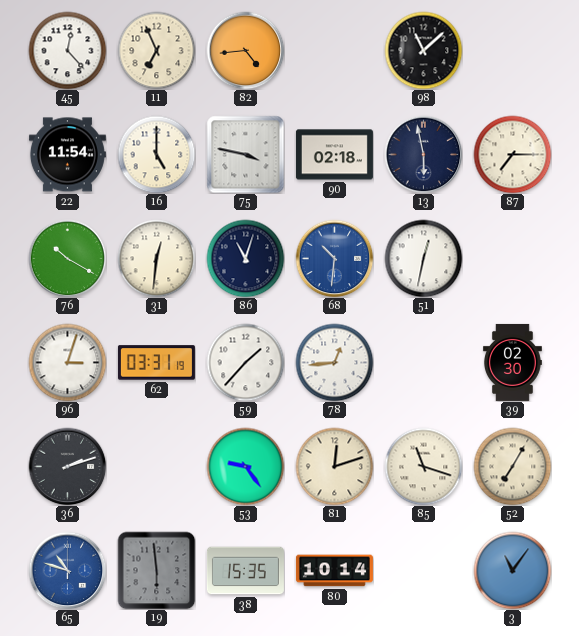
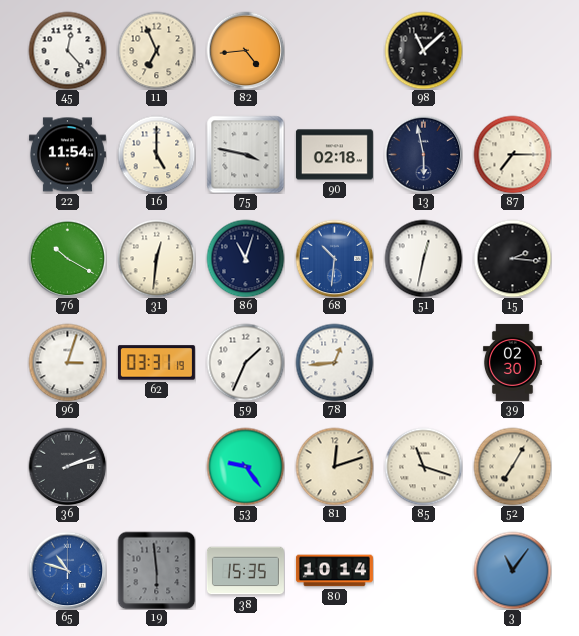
15: none -> 2:16
59: 1:37 -> 1:34
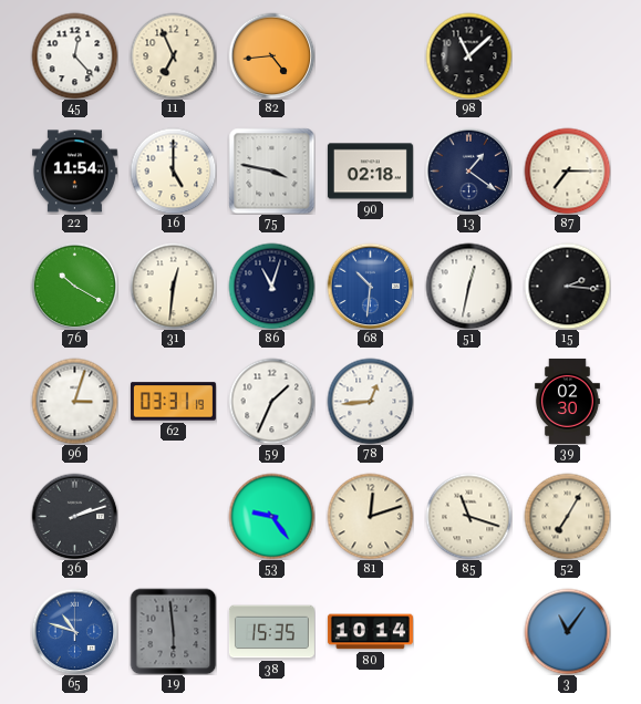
13: 5:58 -> 1:21
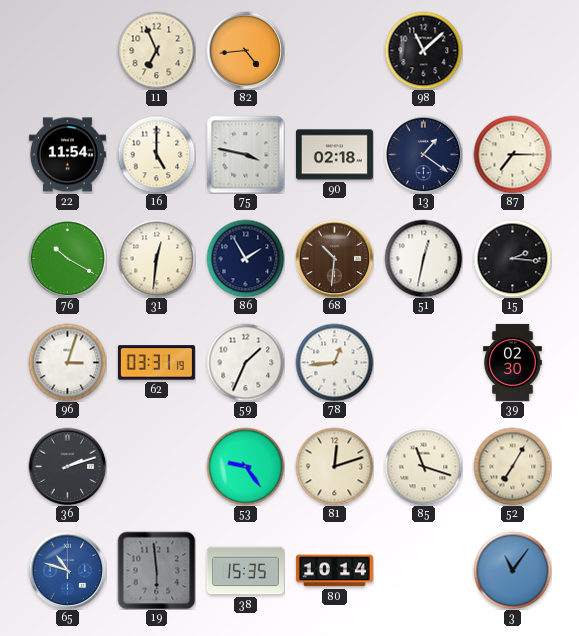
45: 12:23 -> none
86: 11:03 -> 1:55
68 dial: blue -> brown
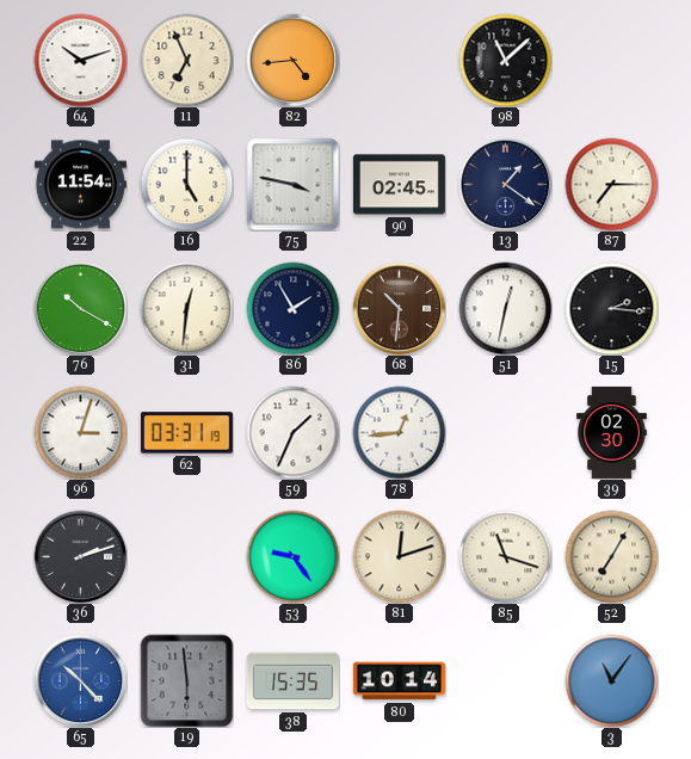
64: none -> 10:12
90: 02:18 -> 02:45
65: 10:48 -> 10:23
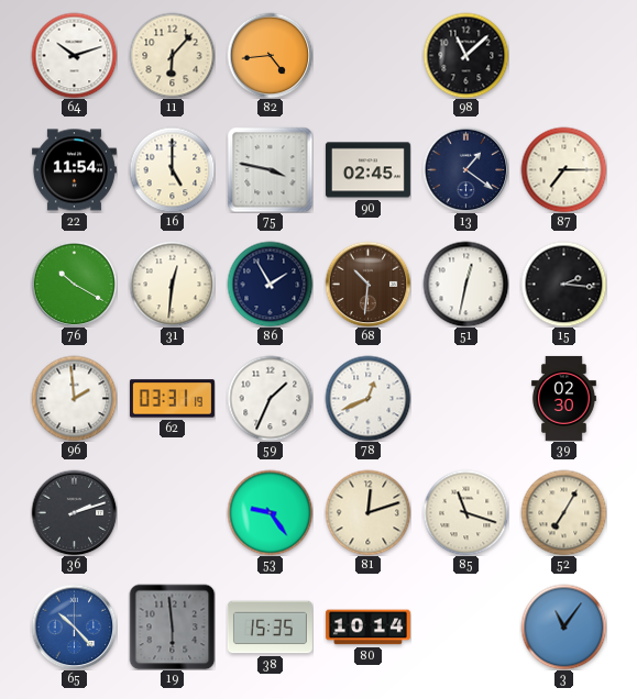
11: 6:56 -> 6:07
96: 3:03 -> 1:59
78: 12:44 -> 12:41
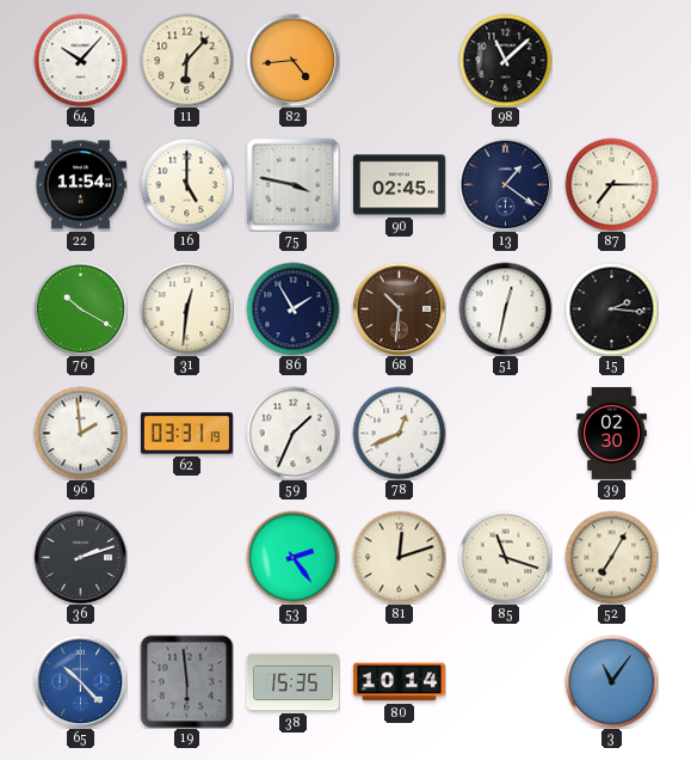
64: 10:12 -> 10:07
53: 9:24 -> 2:24
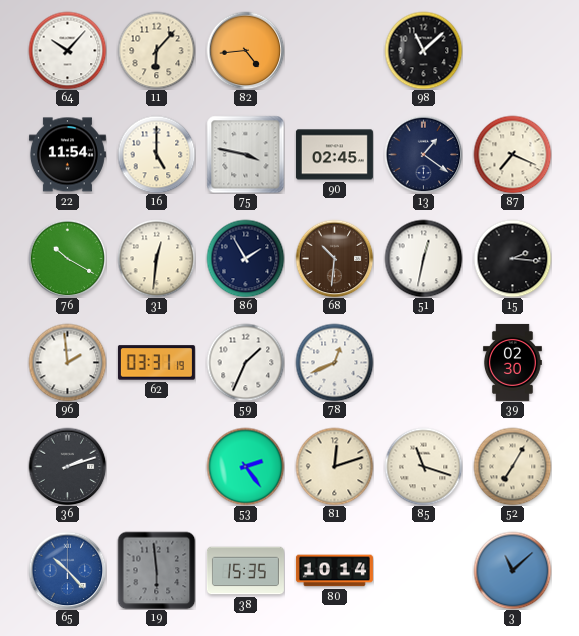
87: 7:15 -> 7:19
3: 11:06 -> 11:08
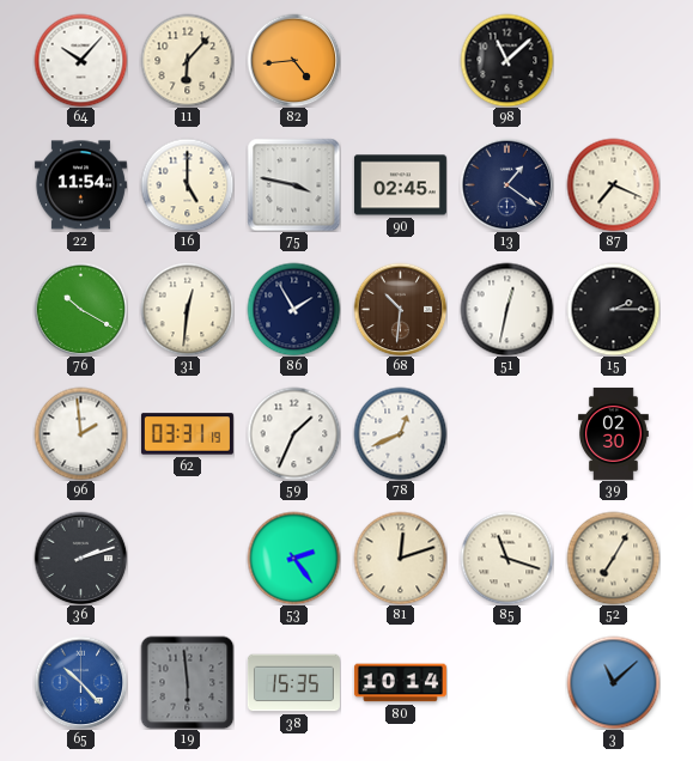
15: 2:16 -> 2:15
